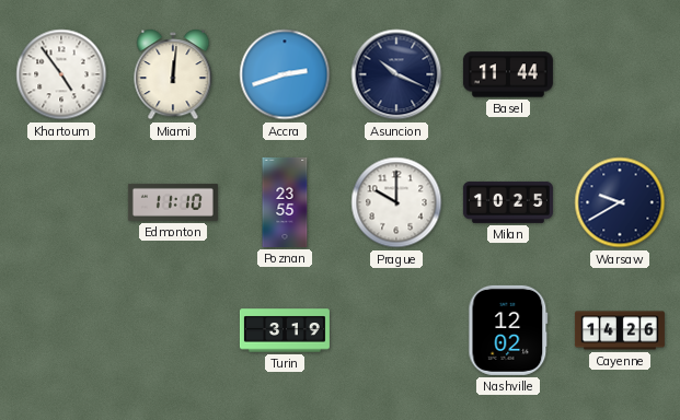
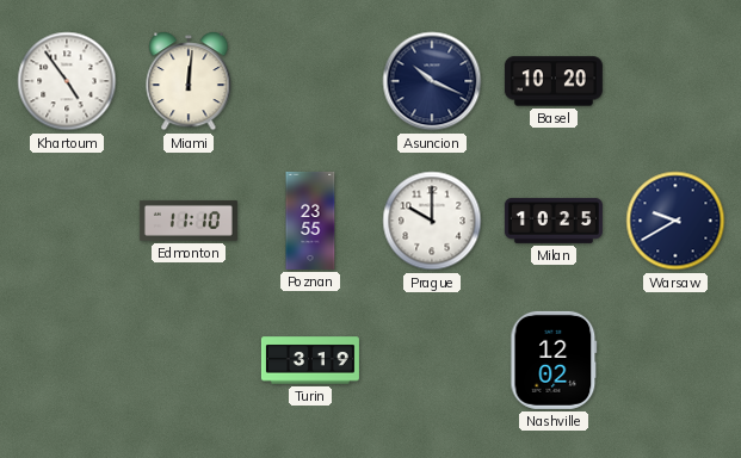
Accra: 2:42 -> none
Basel: 11:44 -> 10:20
Cayenne: 14:26 -> none
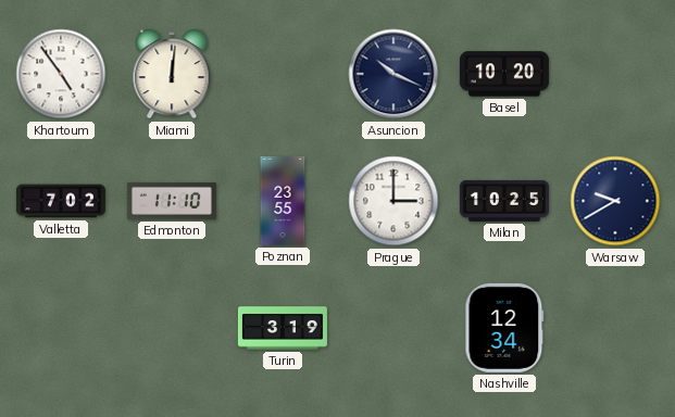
Valletta: none -> 7:02
Prague: 10:00 -> 3:00
Nashville: 12:02 -> 12:34
